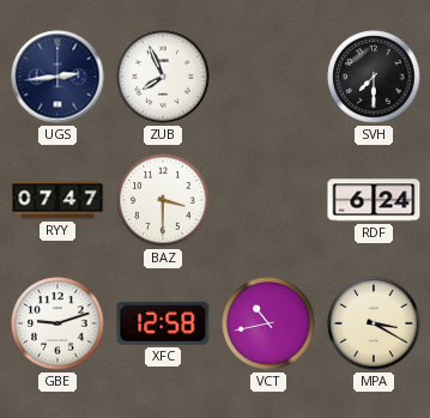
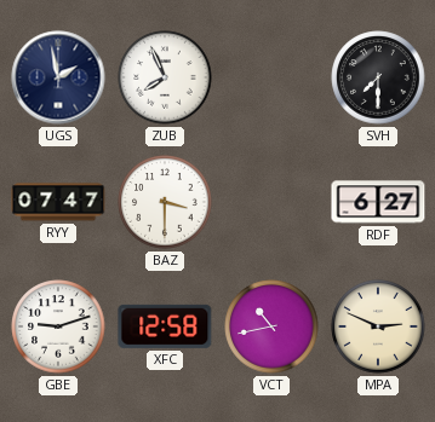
UGS: 2:44 -> 1:58
RDF: 6:24 -> 6:27
MPA: 3:20 -> 2:49
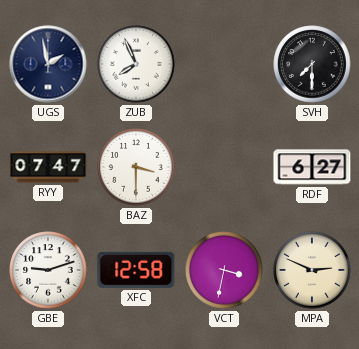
VCT: 10:43 -> 3:32
